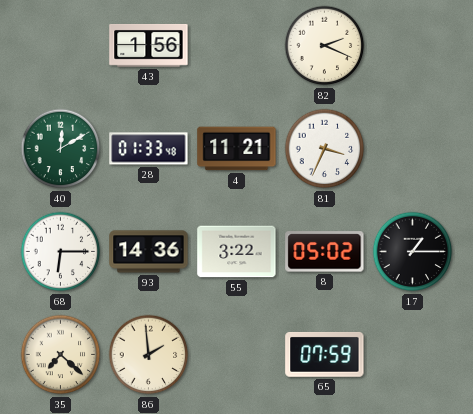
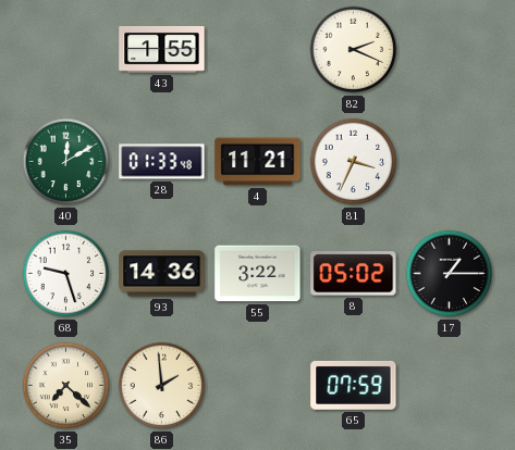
43: 1:56 -> 1:55
68: 6:15 -> 9:27
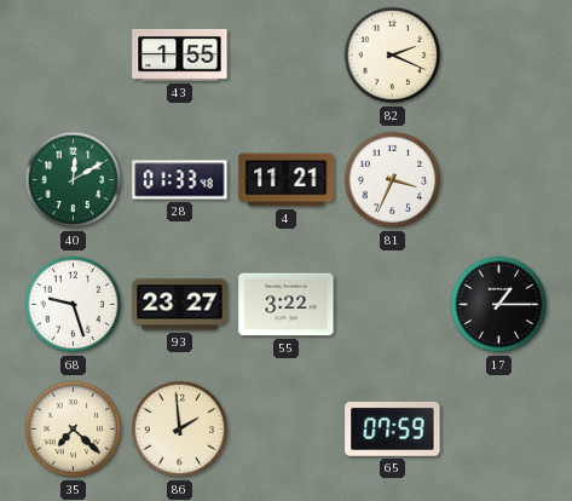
93: 14:36 -> 23:27
8: 05:02 -> none
